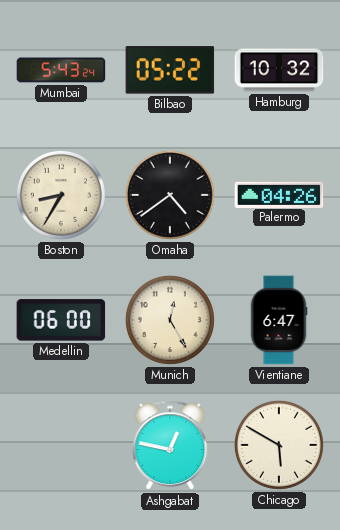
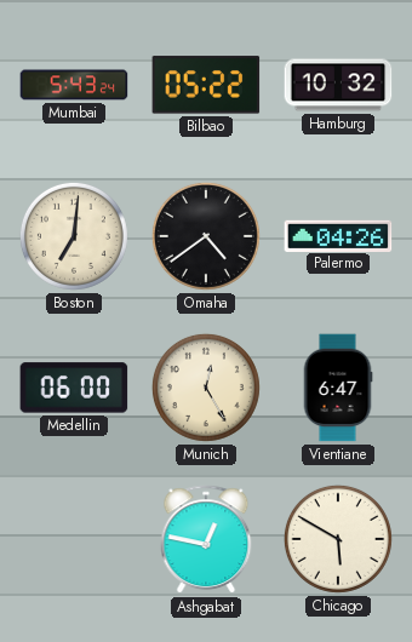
Boston: 8:35 -> 7:01
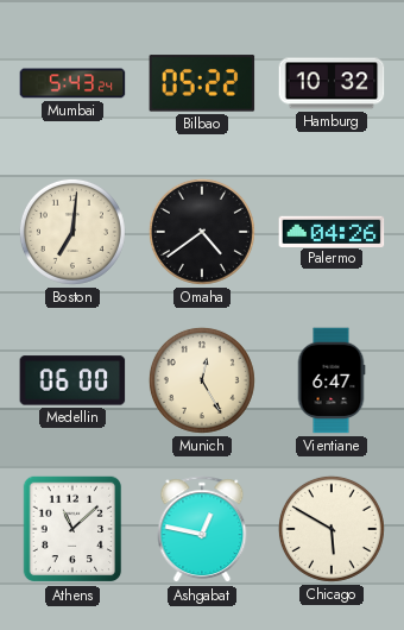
Athens: none -> 11:08
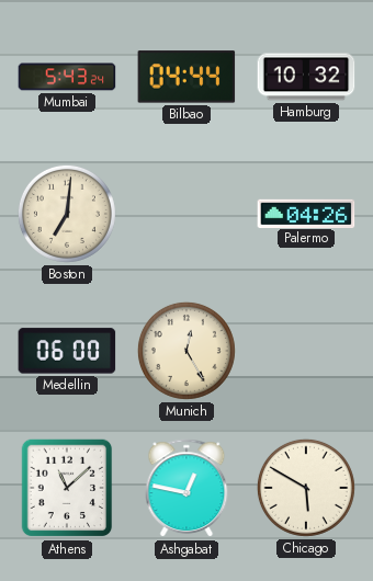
Bilbao: 05:22 -> 04:44
Omaha: 4:39 -> none
Vientiane: 6:47 -> none
